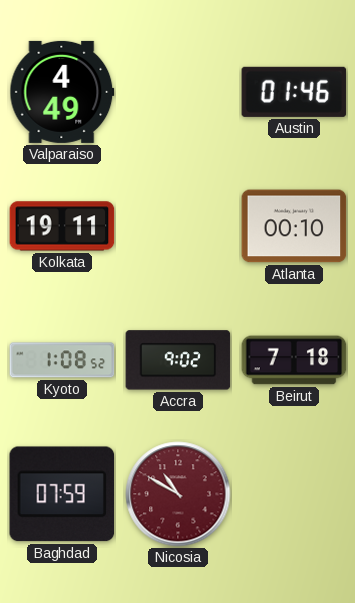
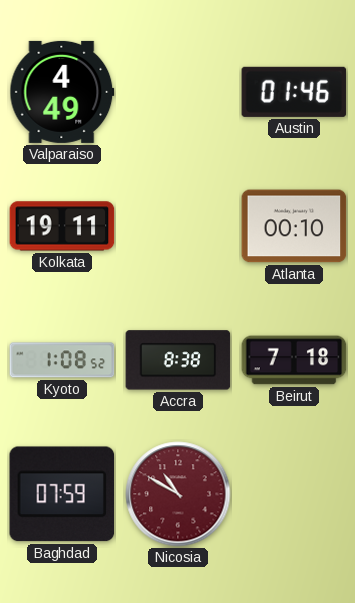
Accra: 9:02 -> 8:38
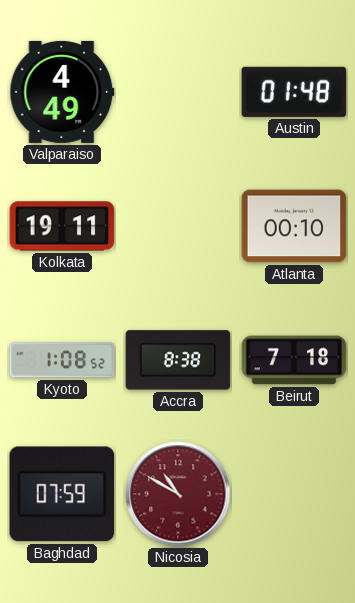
Austin: 01:46 -> 01:48
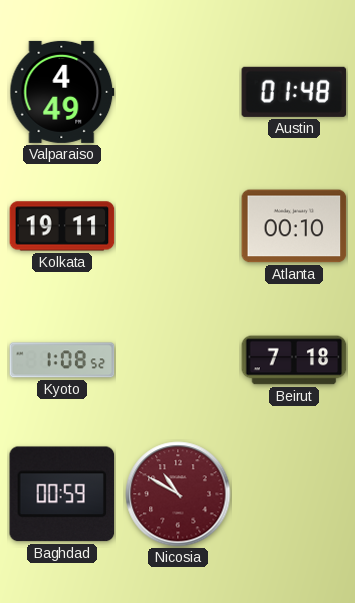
Accra: 8:38 -> none
Baghdad: 07:59 -> 00:59
